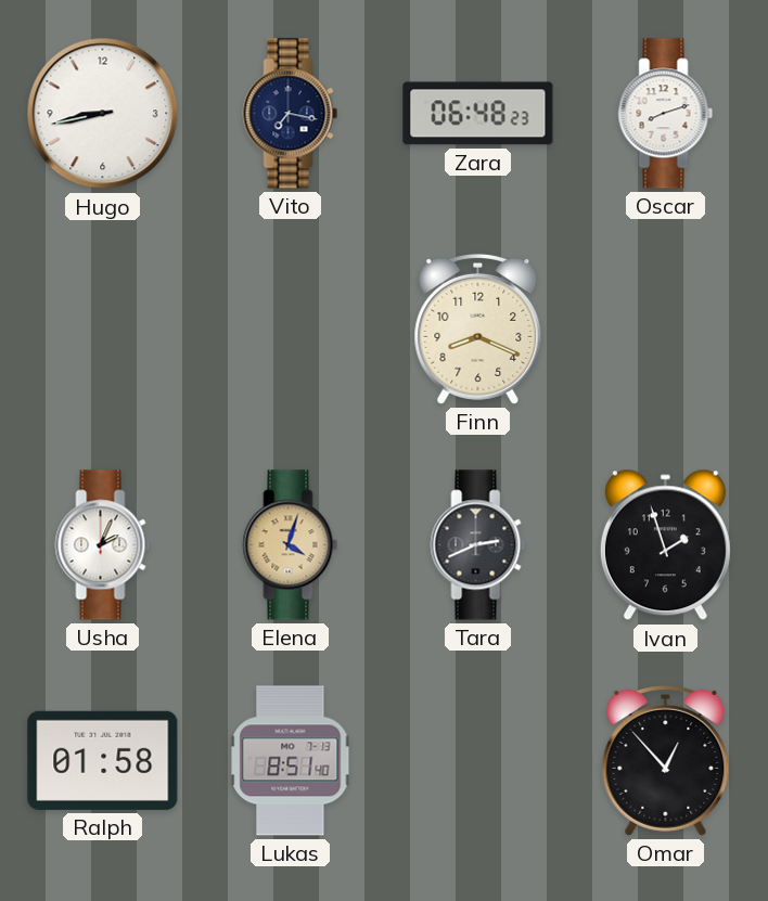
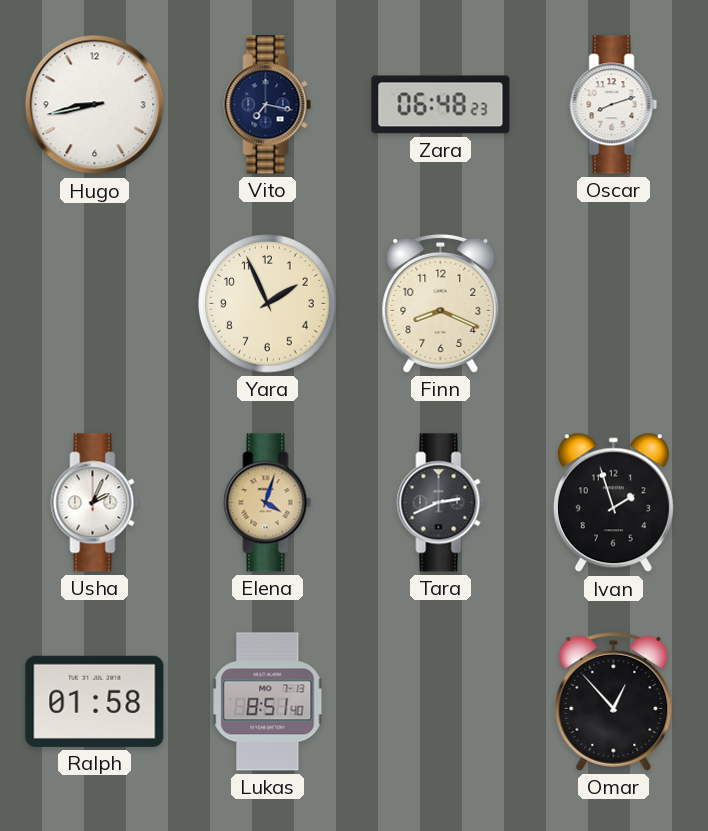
Yara: none -> 1:56
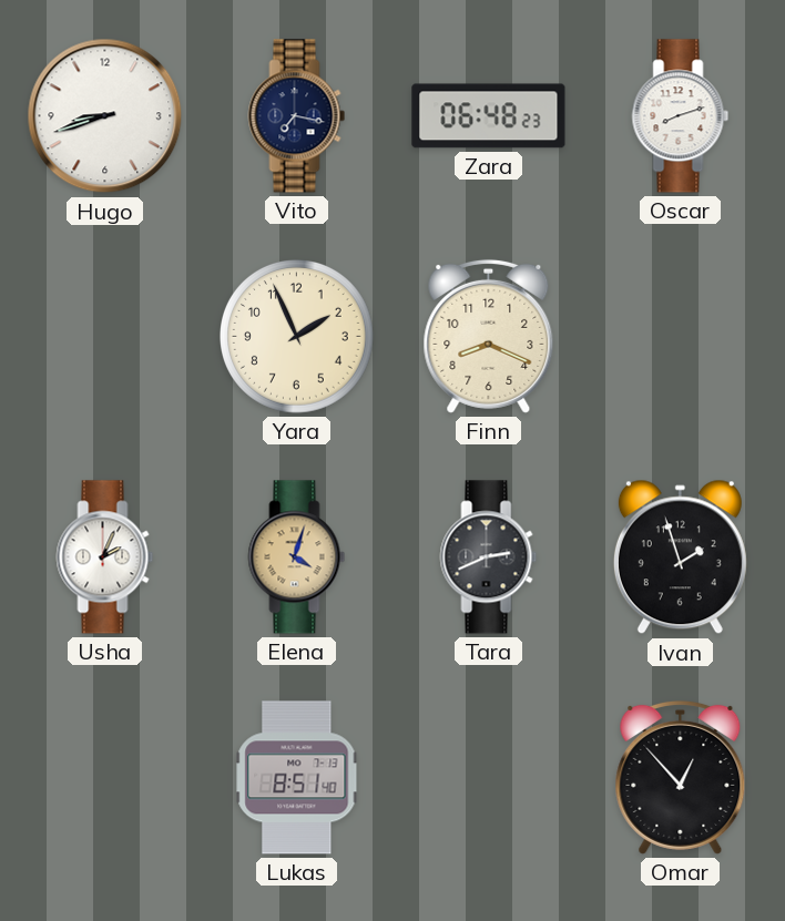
Hugo: 8:43 -> 8:42
Ralph: 01:58 -> none
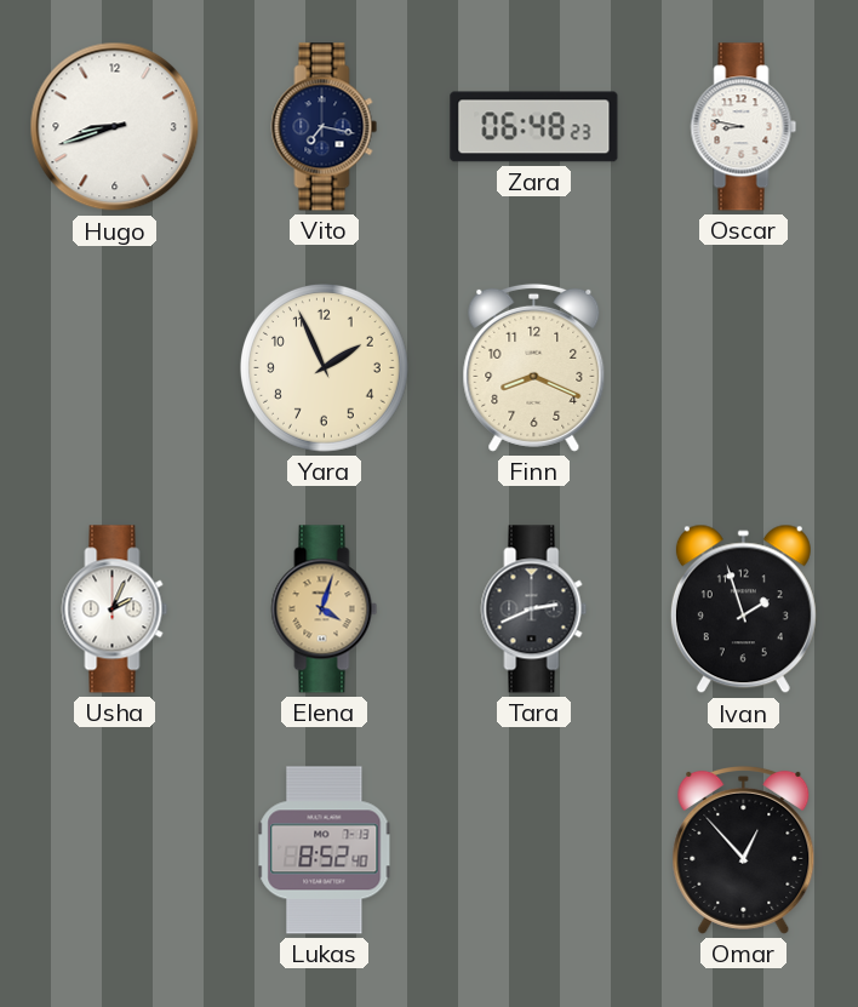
Oscar: 8:12 -> 8:47
Lukas: 8:51 -> 8:52
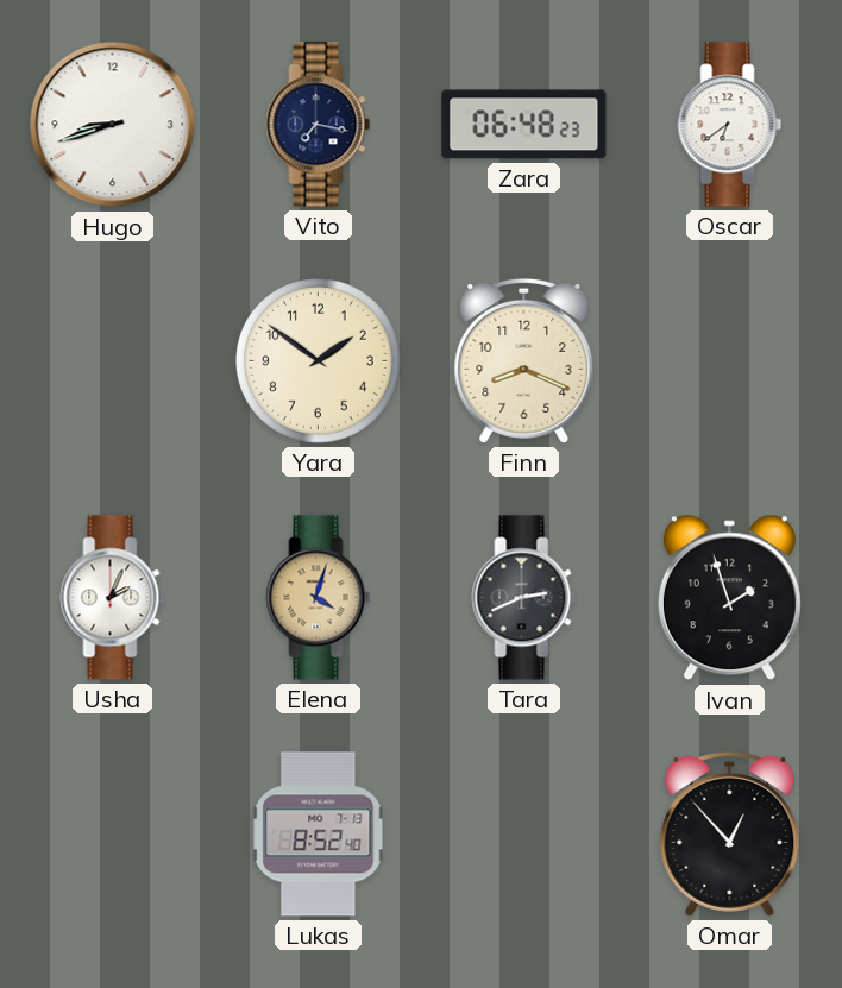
Oscar: 8:47 -> 6:39
Yara: 1:56 -> 1:51
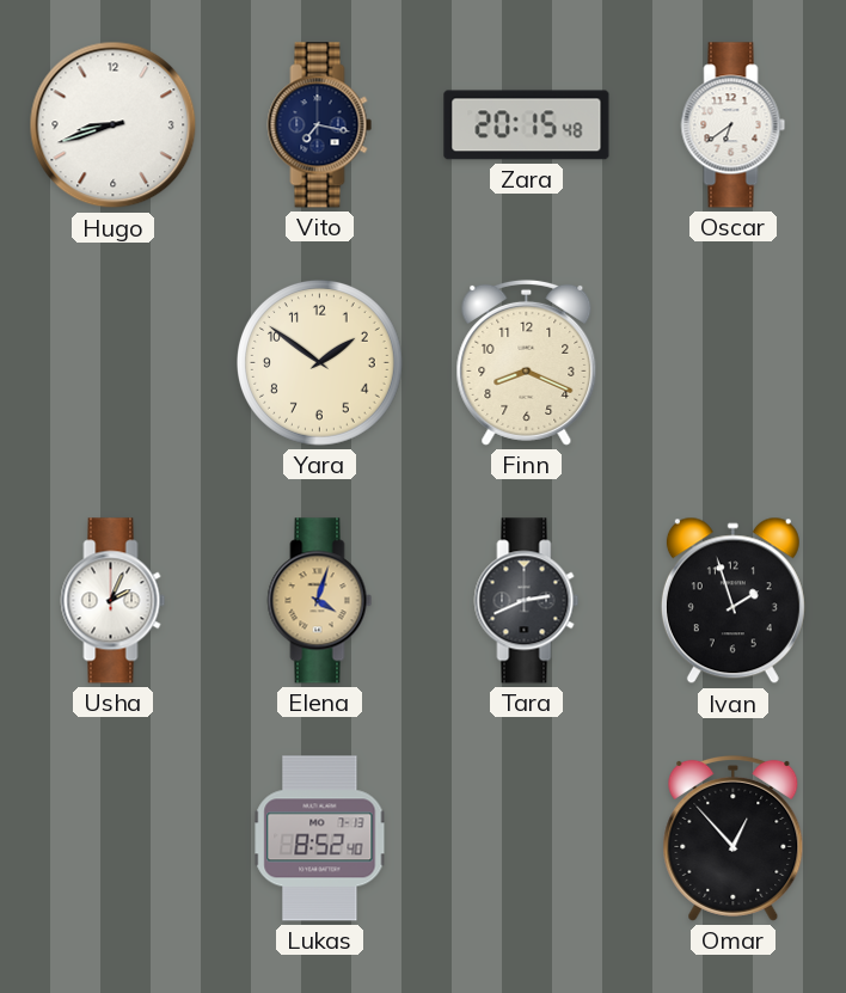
Zara: 06:48 -> 20:15
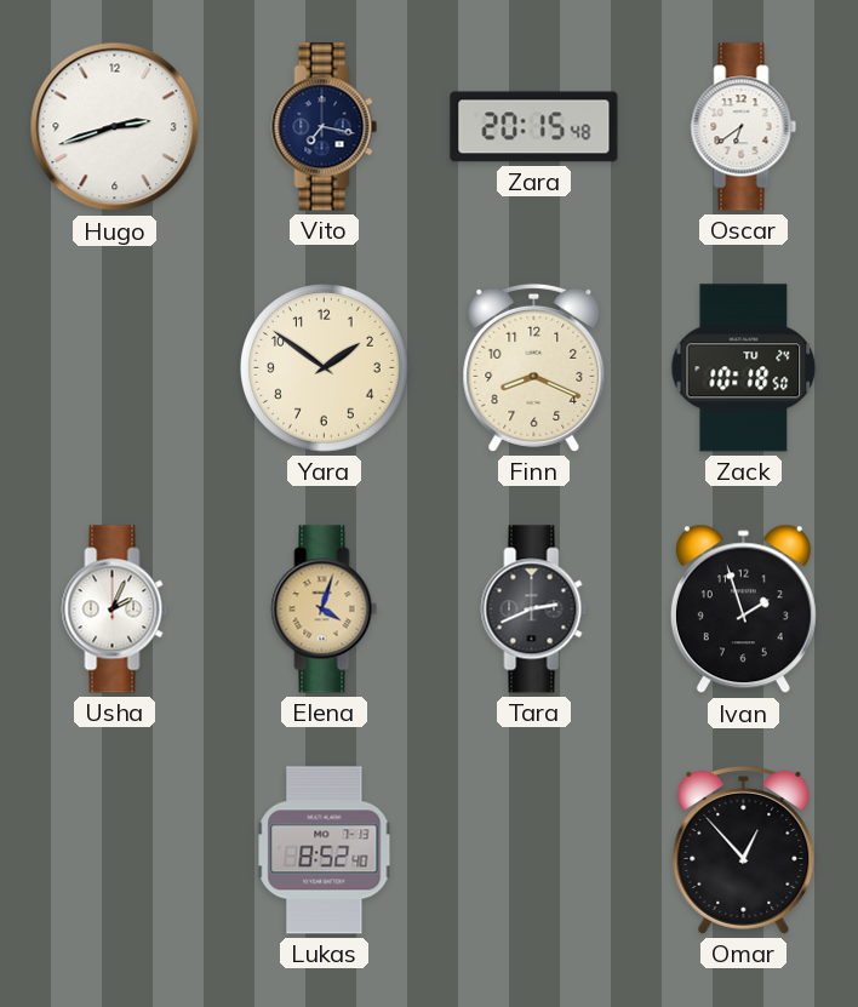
Hugo: 8:42 -> 2:42
Zack: none -> 10:18
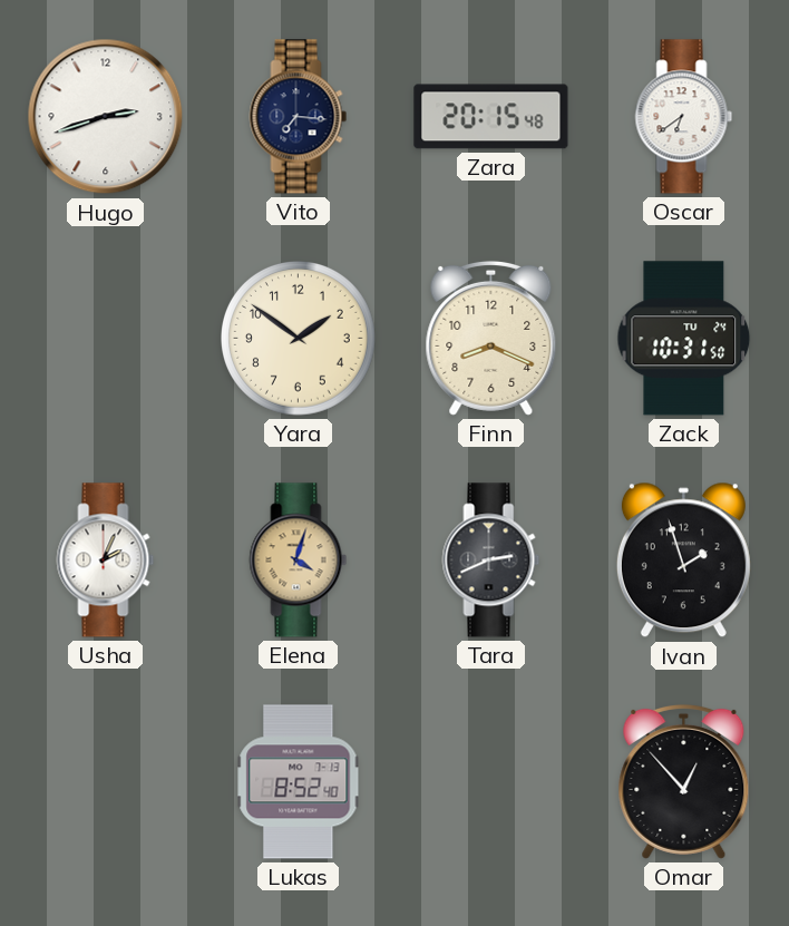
Vito: 7:17 -> 7:16
Zack: 10:18 -> 10:31
